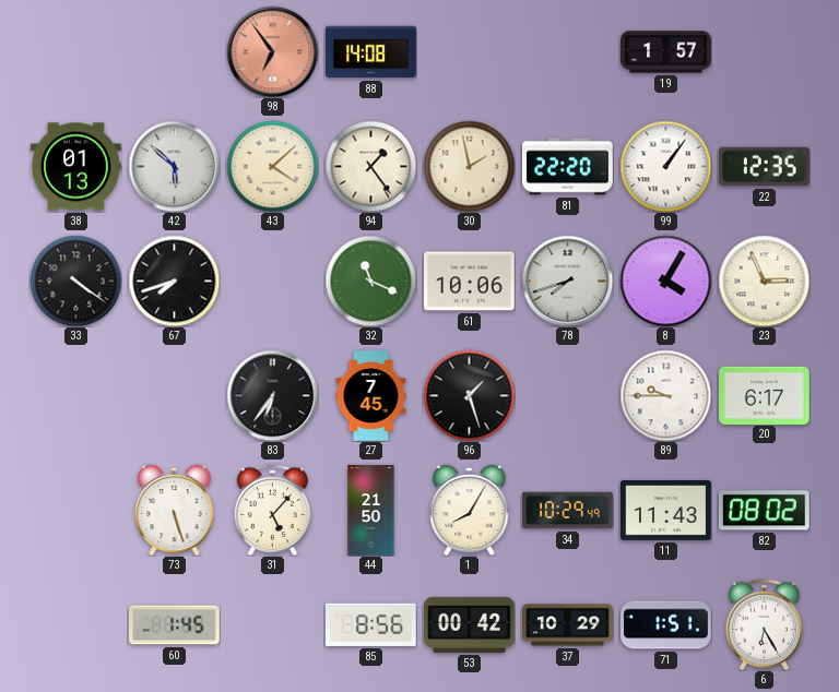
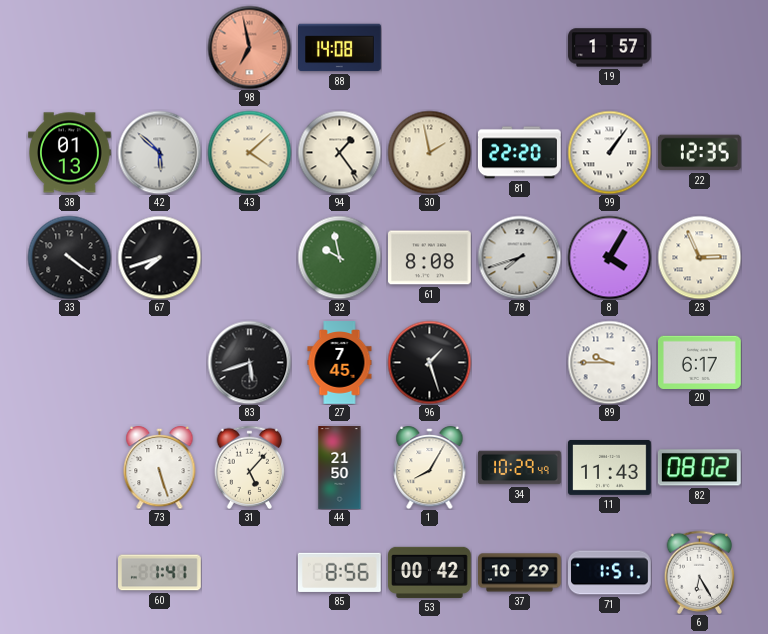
98: 6:54 -> 6:58
32: 11:19 -> 9:58
61: 10:06 -> 8:08
83: 6:36 -> 5:42
60: 1:45 -> 1:41
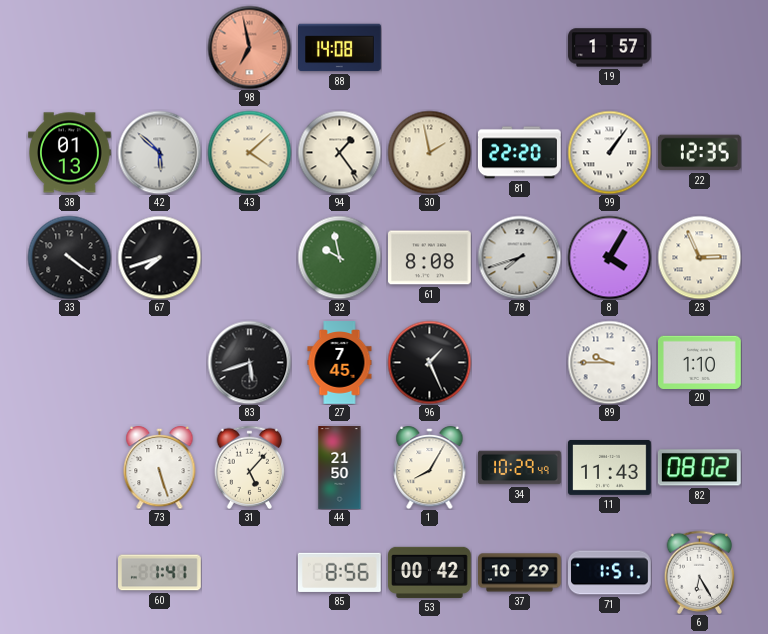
96: 1:27 -> 1:26
20: 6:17 -> 1:10
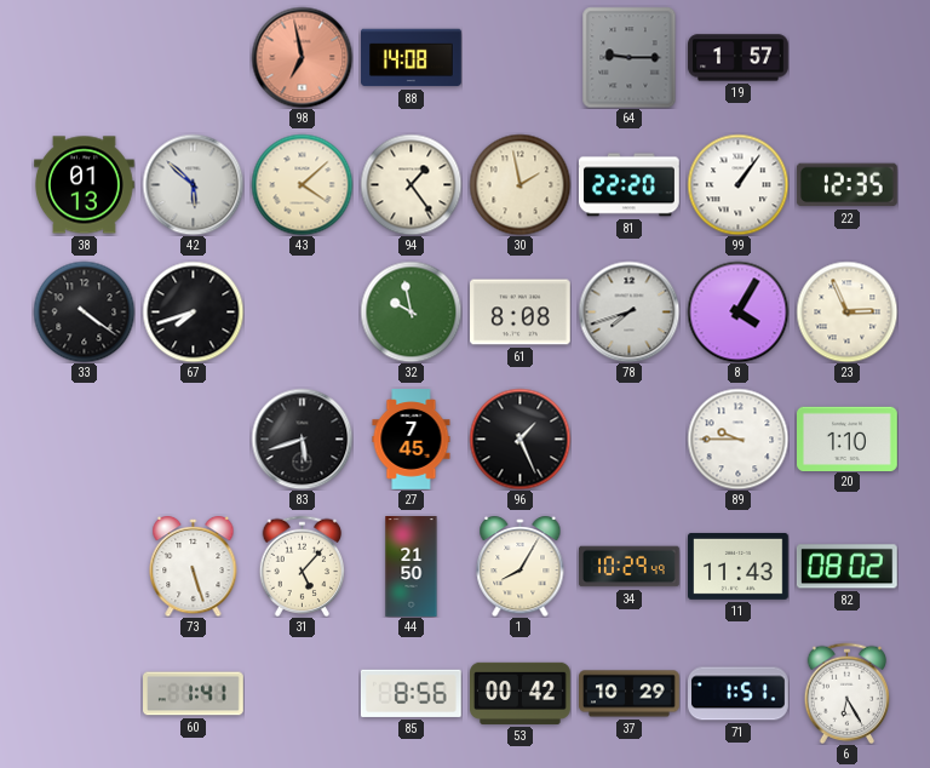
64: none -> 9:15
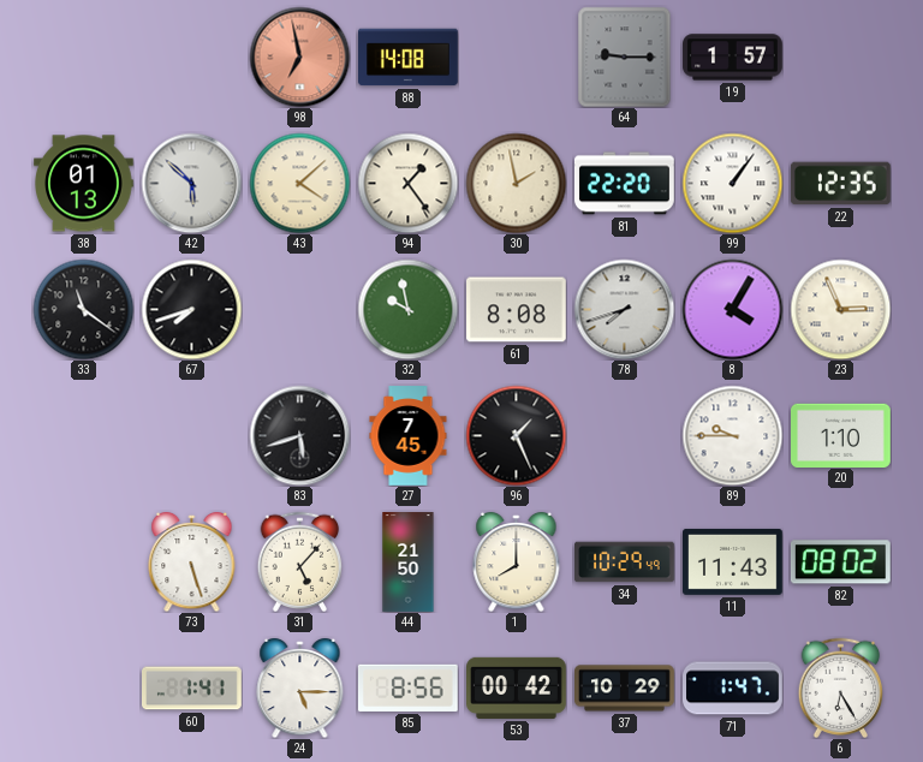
33: 4:21 -> 11:21
1: 8:05 -> 8:00
24: none -> 5:15
71: 1:51 -> 1:47
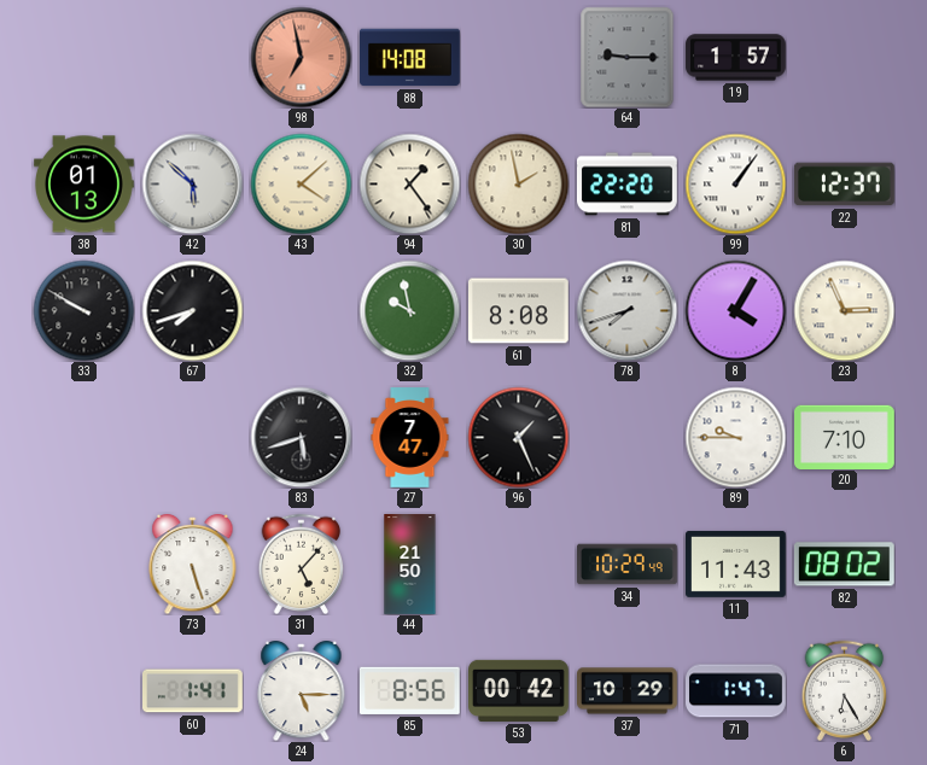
22: 12:35 -> 12:37
33: 11:21 -> 9:50
27: 7:45 -> 7:47
20: 1:10 -> 7:10
1: 8:00 -> none
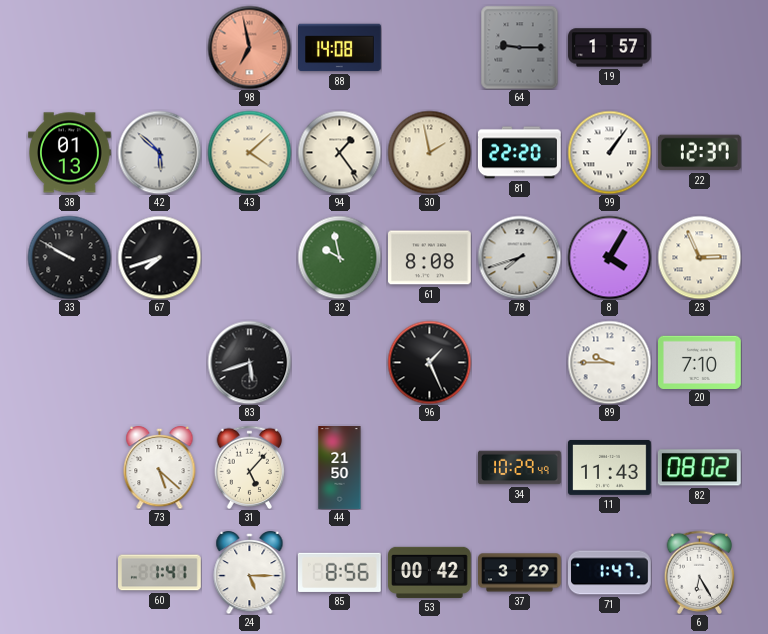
27: 7:47 -> none
73: 5:27 -> 5:22
37: 10:29 -> 3:29
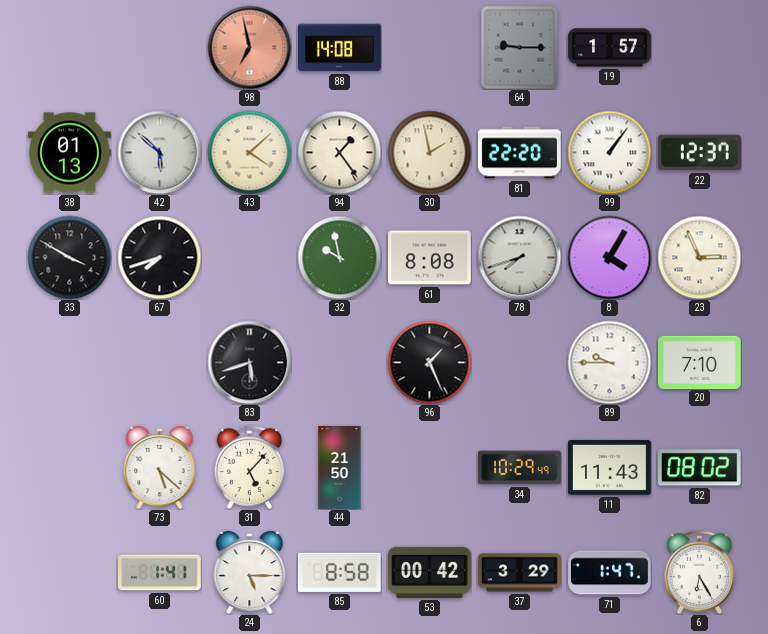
33: 9:50 -> 3:50
85: 8:56 -> 8:58
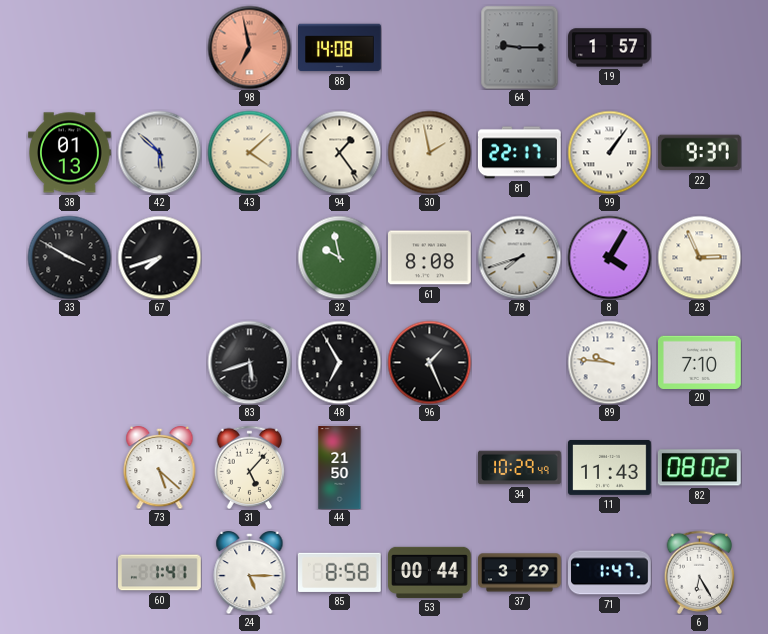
81: 22:20 -> 22:17
22: 12:37 -> 9:37
48: none -> 6:55
89: 9:45 -> 9:46
53: 00:42 -> 00:44
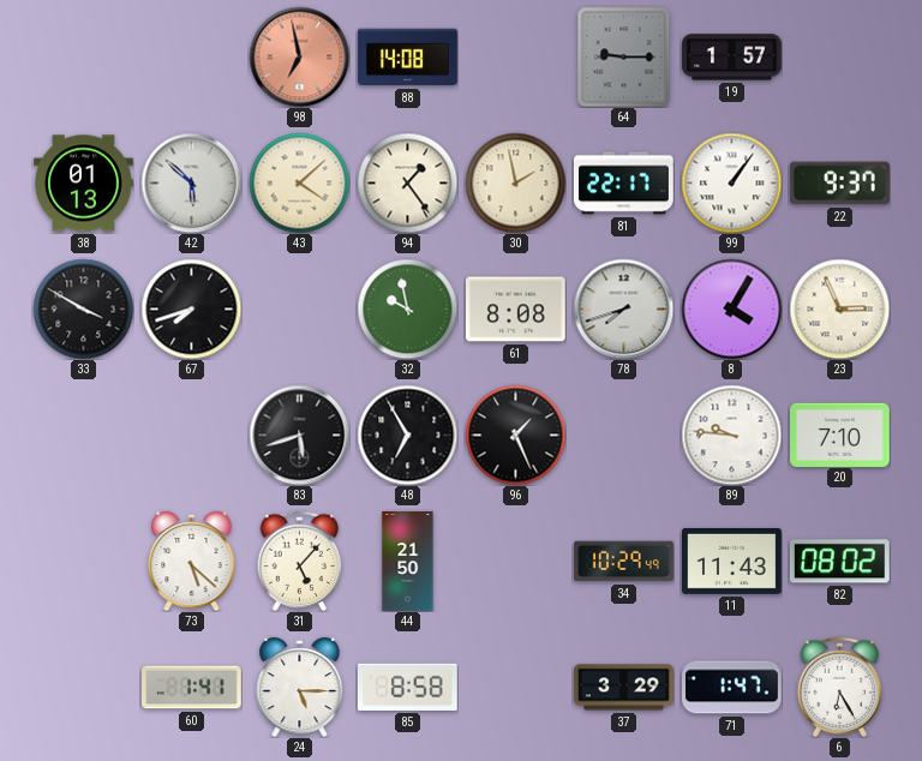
53: 00:44 -> none
